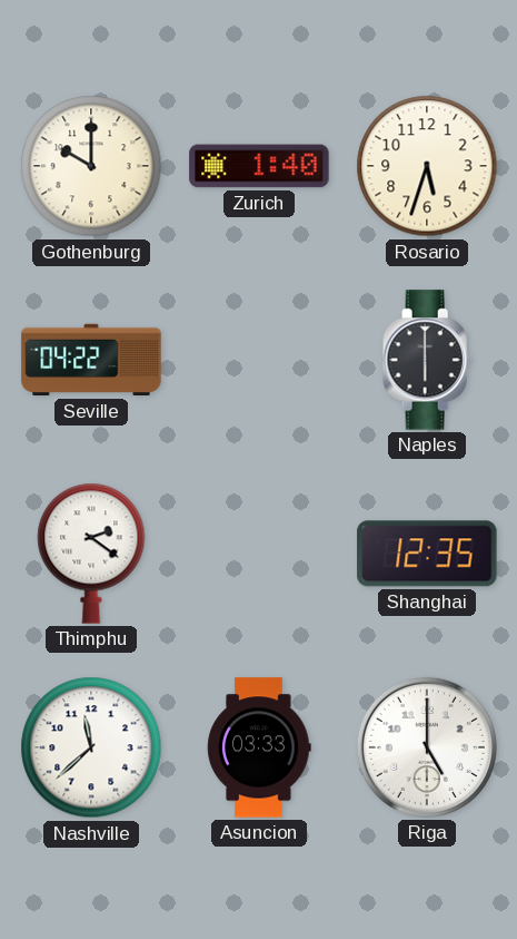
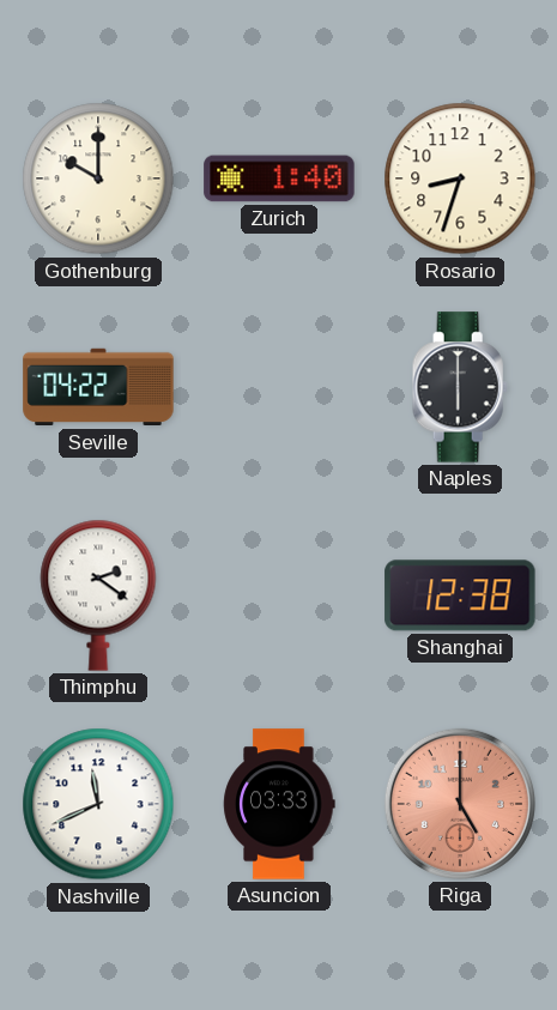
Rosario: 5:33 -> 8:33
Shanghai: 12:35 -> 12:38
Nashville: 11:38 -> 11:41
Riga dial: white -> salmon
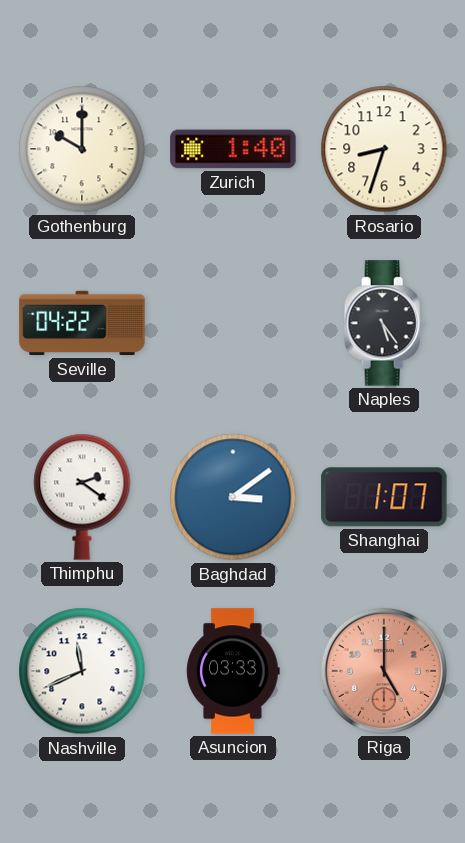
Naples: 6:00 -> 5:24
Baghdad: none -> 3:09
Shanghai: 12:38 -> 1:07
